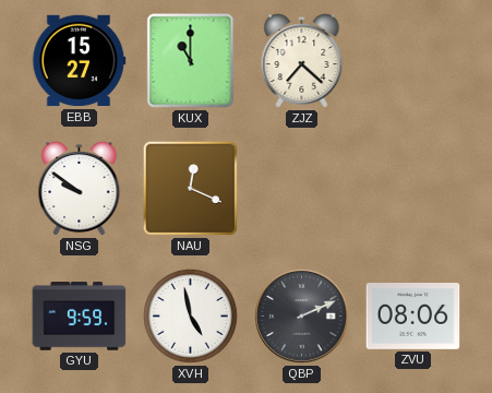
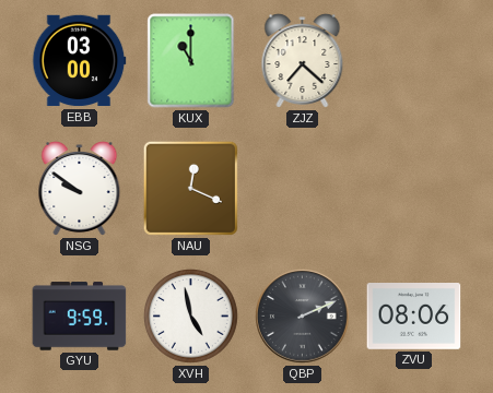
EBB: 15:27 -> 03:00
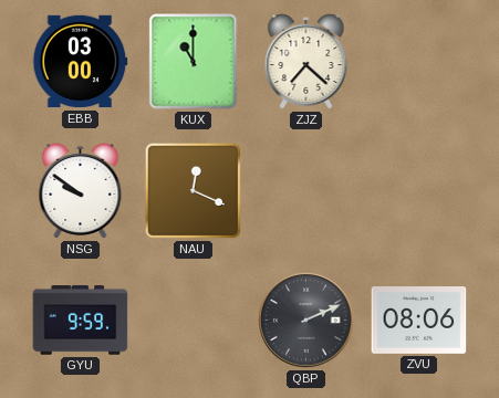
XVH: 4:58 -> none
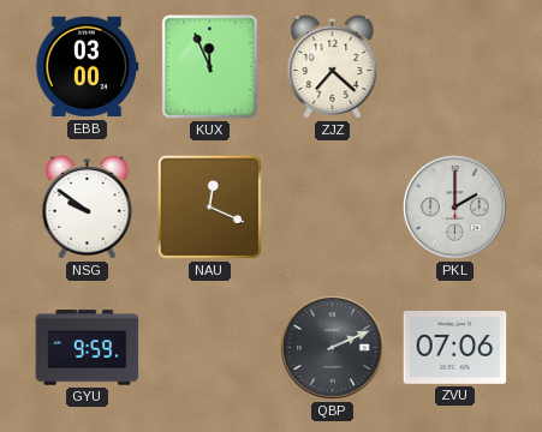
KUX: 11:00 -> 11:56
PKL: none -> 2:00
ZVU: 08:06 -> 07:06
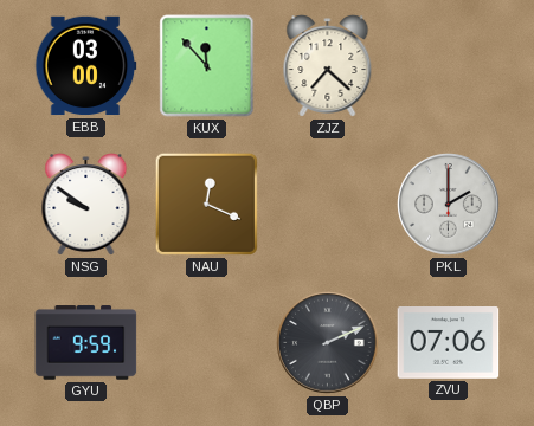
KUX: 11:56 -> 11:53
